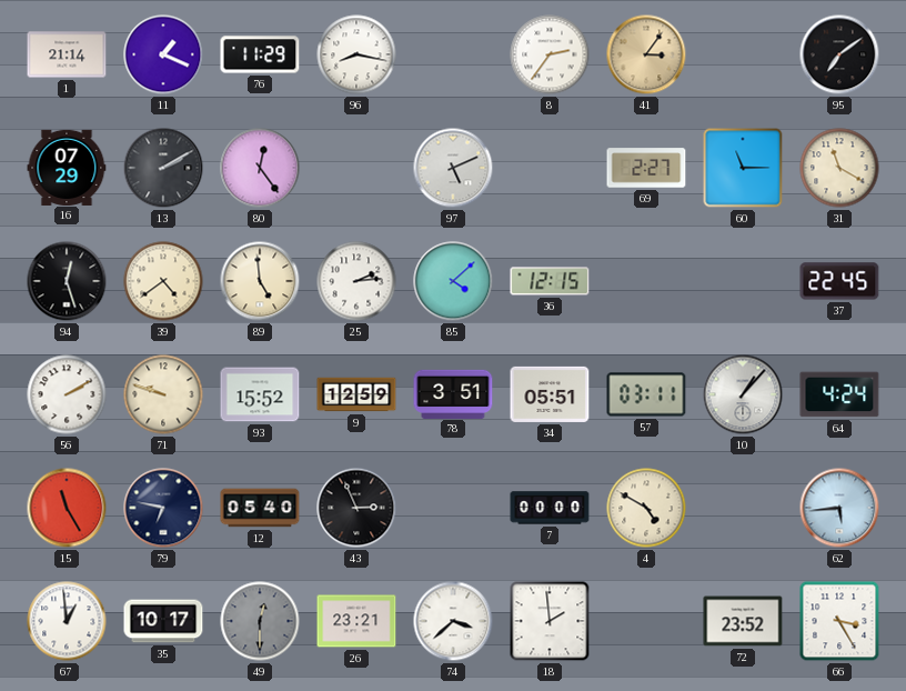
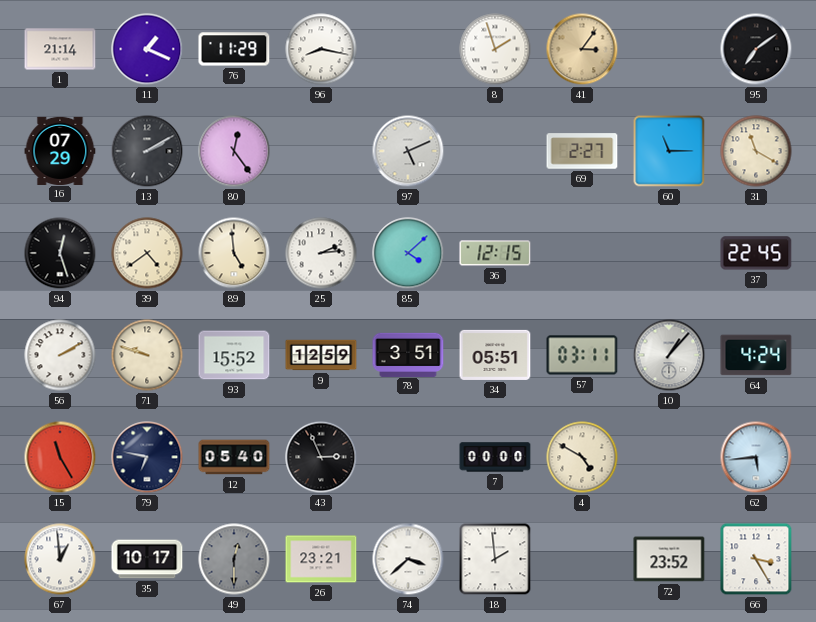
8: 2:36 -> 1:57
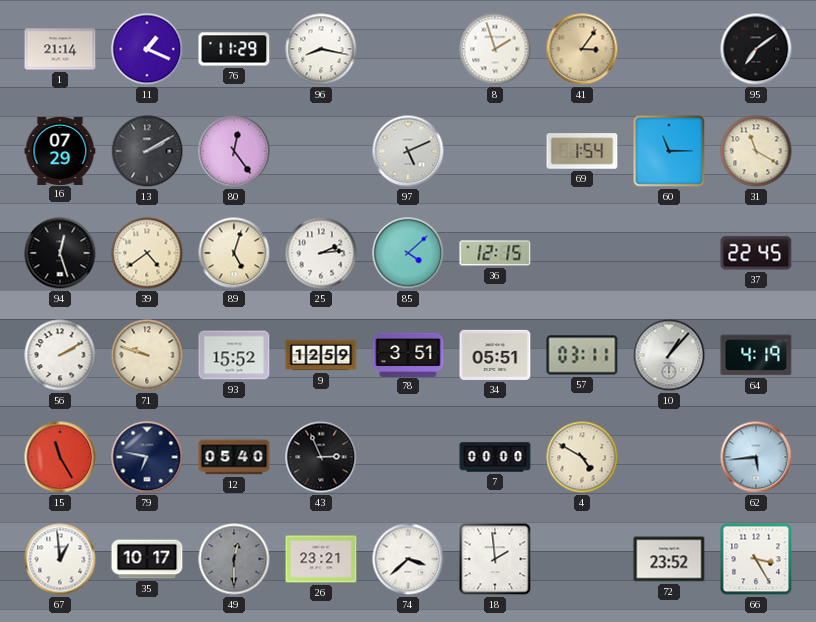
69: 2:27 -> 1:54
89: 4:59 -> 5:03
64: 4:24 -> 4:19
